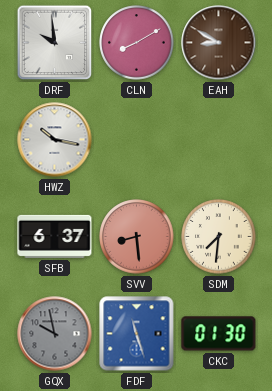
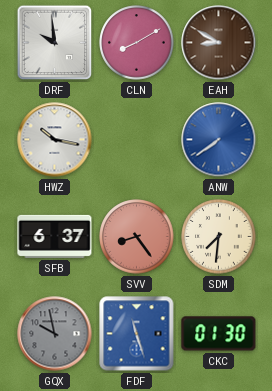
ANW: none -> 7:39
SVV: 8:29 -> 8:24
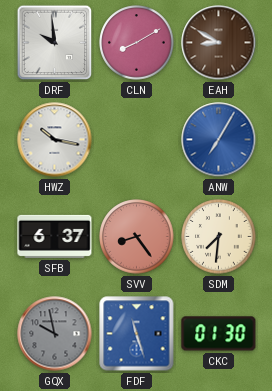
ANW: 7:39 -> 7:05
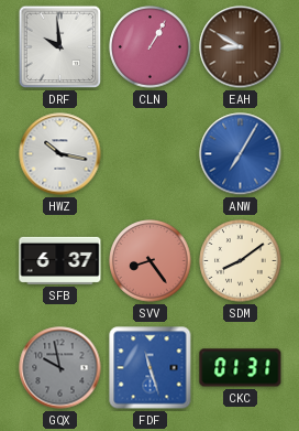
CLN: 8:10 -> 1:05
SDM: 7:31 -> 8:09
CKC: 01:30 -> 01:31
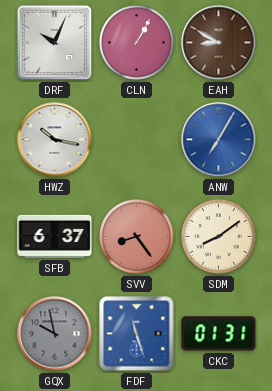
DRF: 9:59 -> 10:04
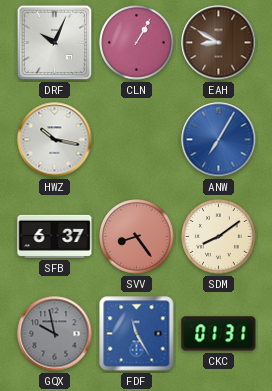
FDF: 11:27 -> 11:25
